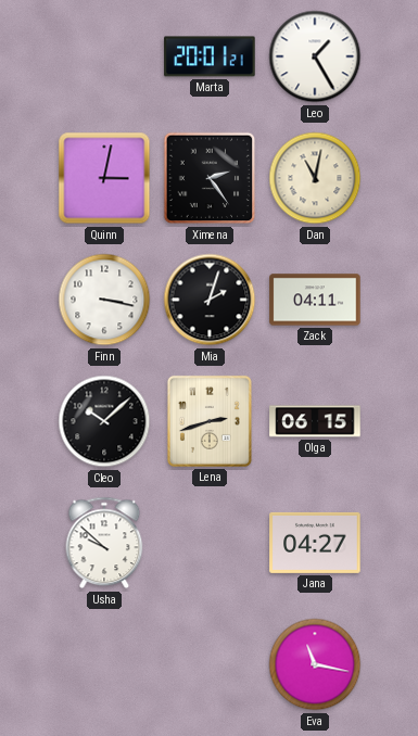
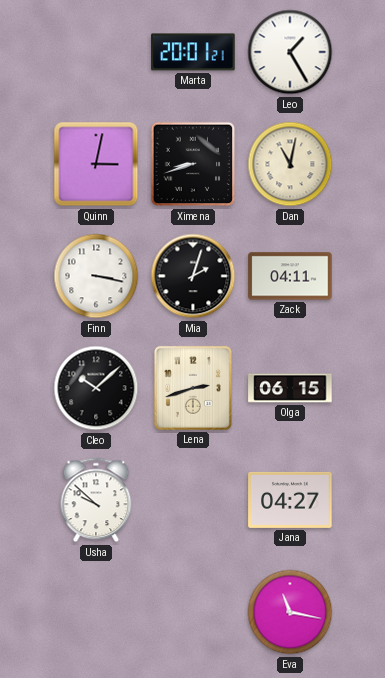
Ximena: 2:24 -> 8:42
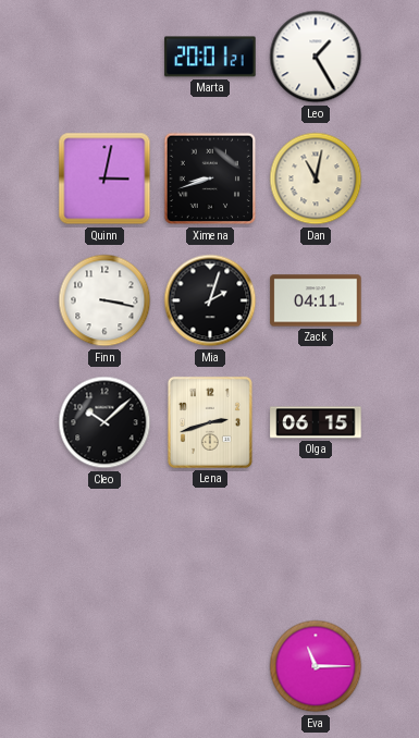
Usha: 9:52 -> none
Jana: 04:27 -> none
Eva: 11:17 -> 11:15
